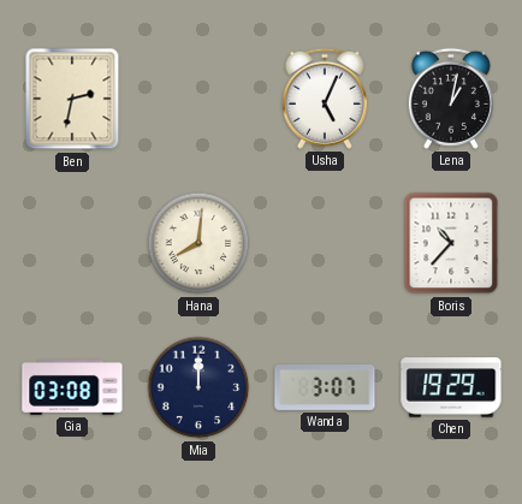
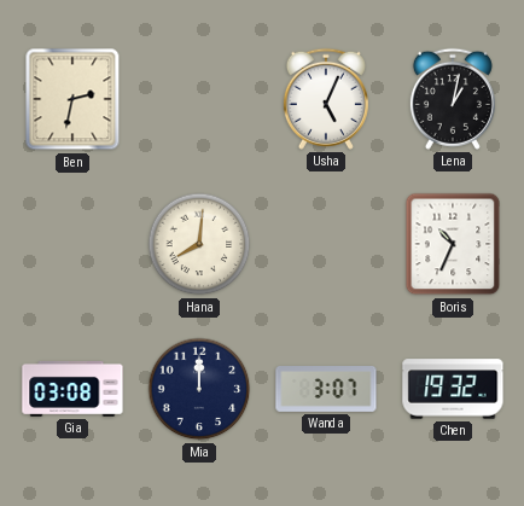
Boris: 10:37 -> 10:34
Chen: 19:29 -> 19:32
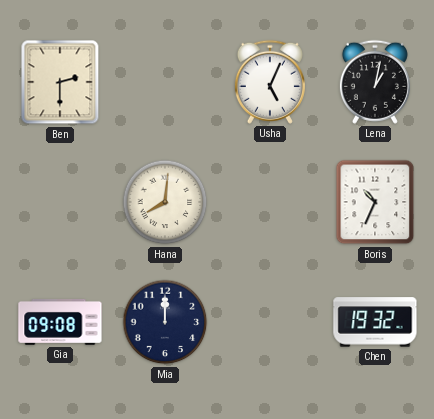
Ben: 2:32 -> 2:30
Gia: 03:08 -> 09:08
Wanda: 3:07 -> none
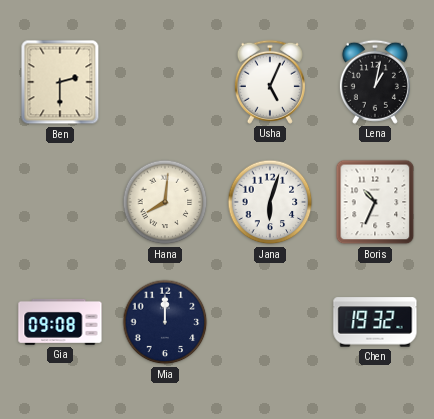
Jana: none -> 6:03
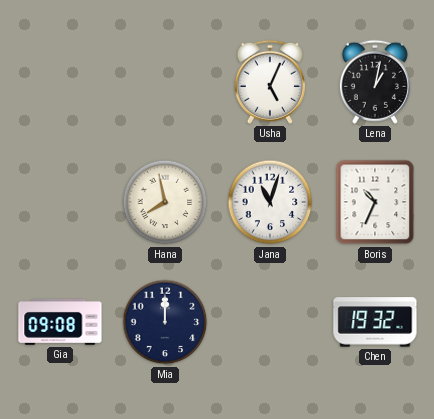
Ben: 2:30 -> none
Hana: 8:01 -> 7:58
Jana: 6:03 -> 11:03
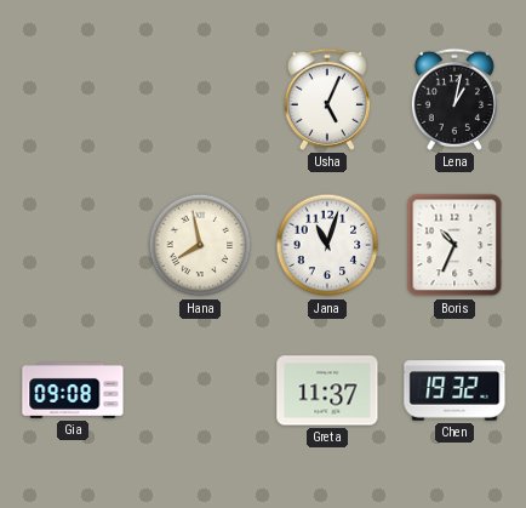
Mia: 12:00 -> none
Greta: none -> 11:37
